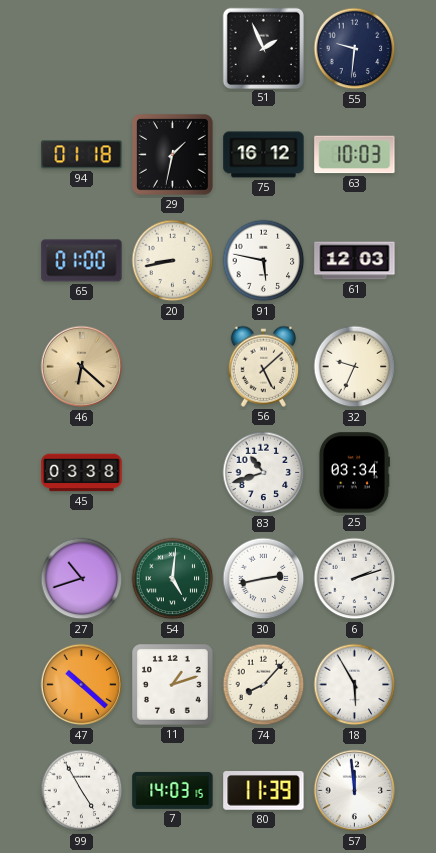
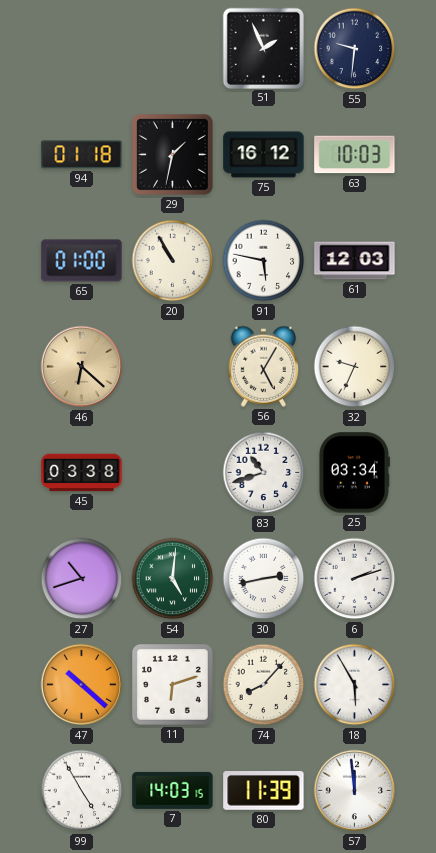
20: 8:43 -> 10:55
56: 5:08 -> 5:05
11: 1:12 -> 6:12
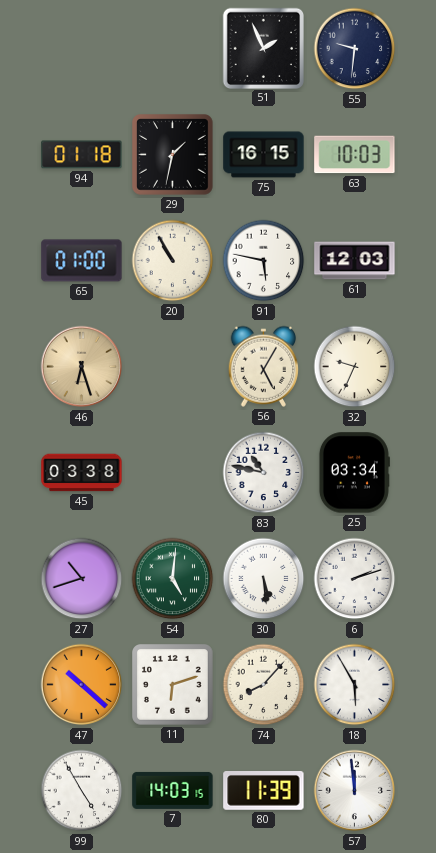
75: 16:12 -> 16:15
46: 6:22 -> 6:27
83: 10:42 -> 10:47
30: 2:43 -> 5:29
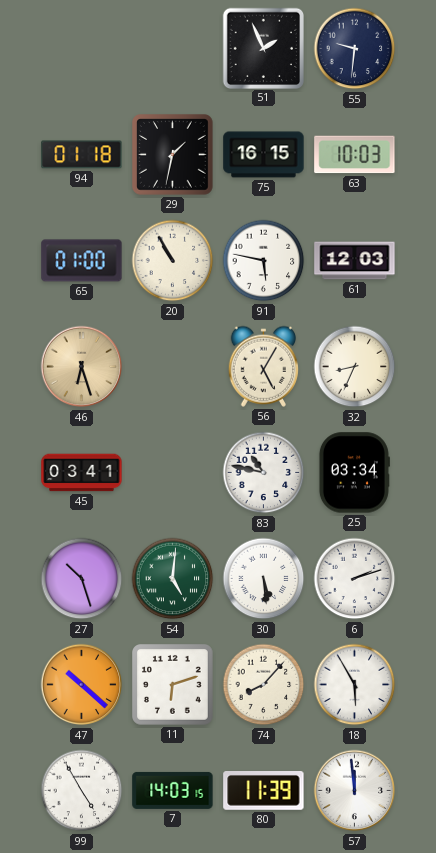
32: 9:34 -> 8:34
45: 03:38 -> 03:41
27: 10:42 -> 10:27
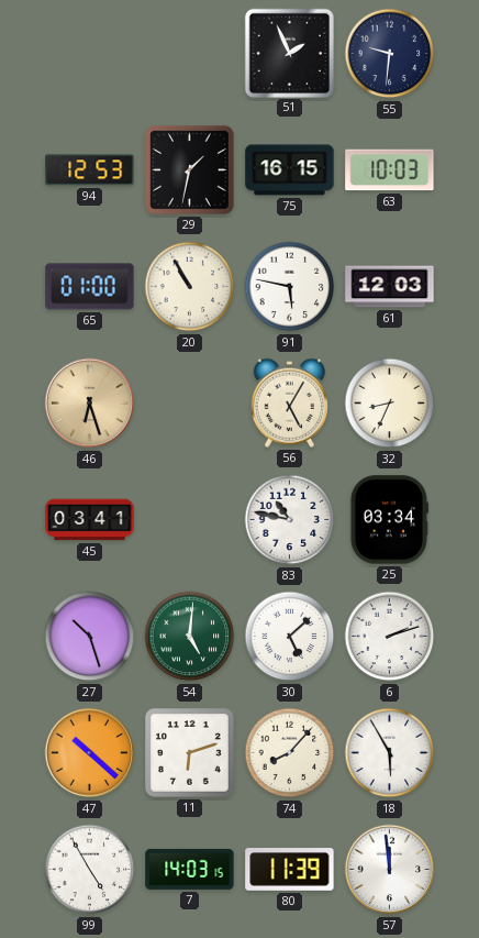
94: 01:18 -> 12:53
30: 5:29 -> 5:08
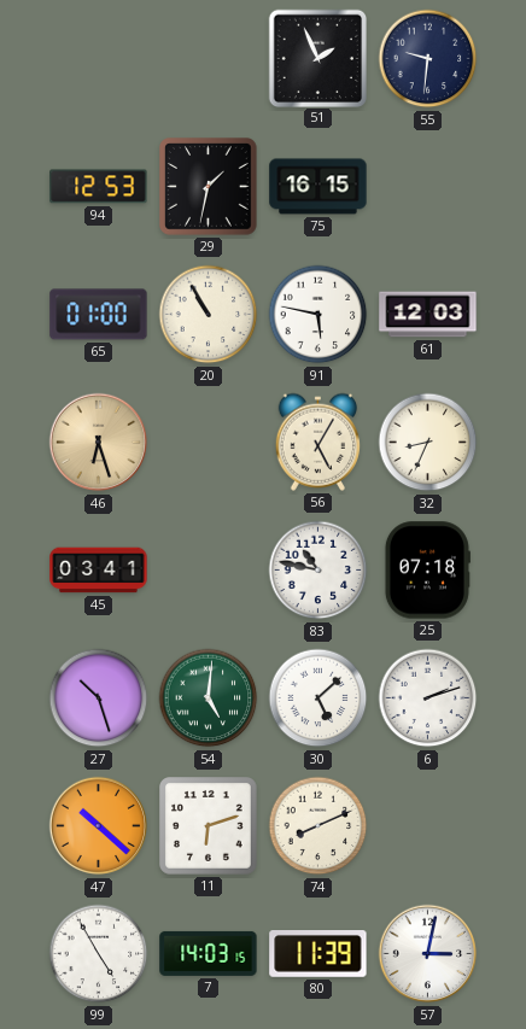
63: 10:03 -> none
25: 03:34 -> 07:18
74: 8:07 -> 8:11
18: 5:55 -> none
57: 11:59 -> 3:02
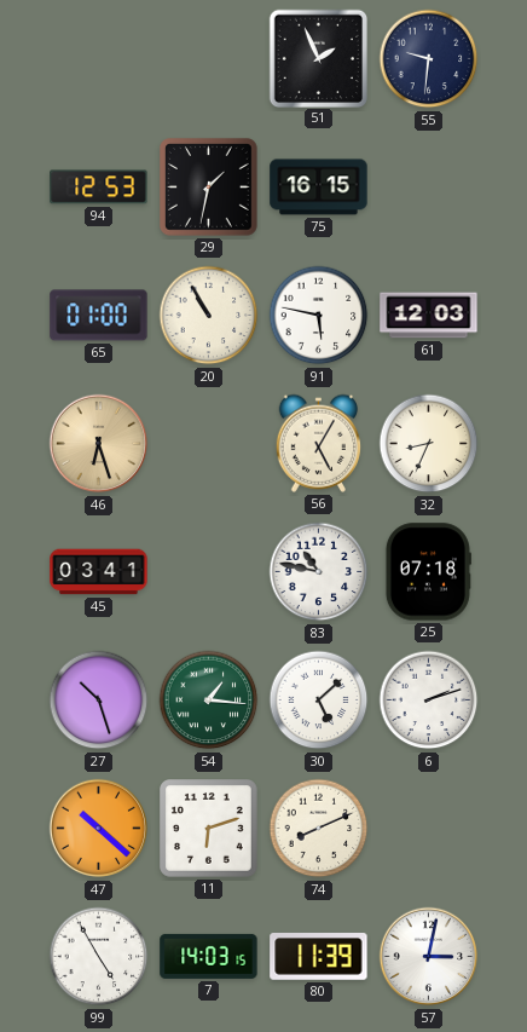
54: 5:01 -> 1:16
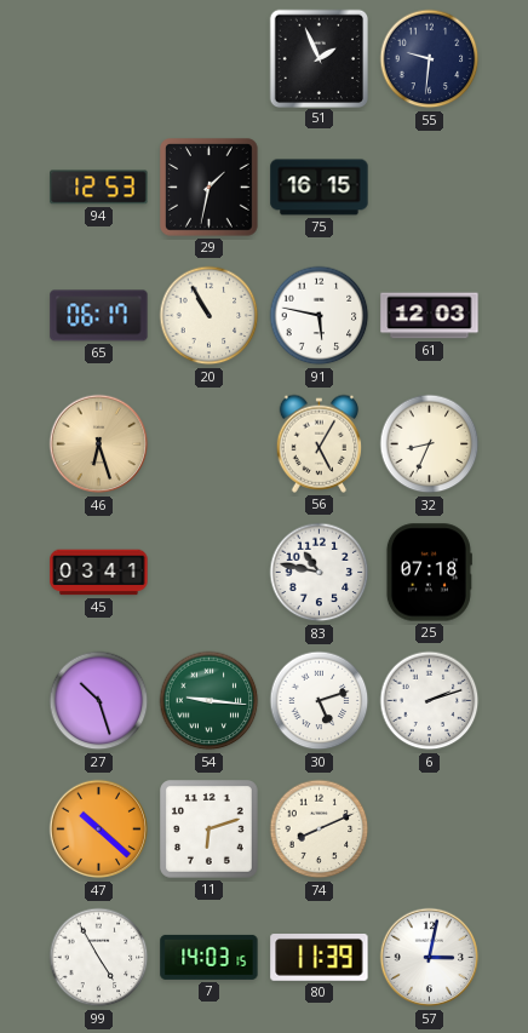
65: 01:00 -> 06:17
54: 1:16 -> 9:16
30: 5:08 -> 5:12
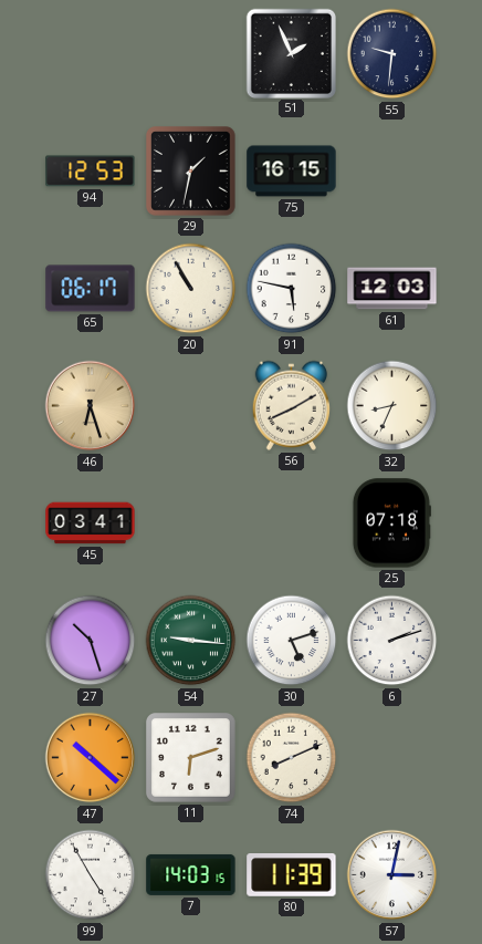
56: 5:05 -> 8:10
83: 10:47 -> none
